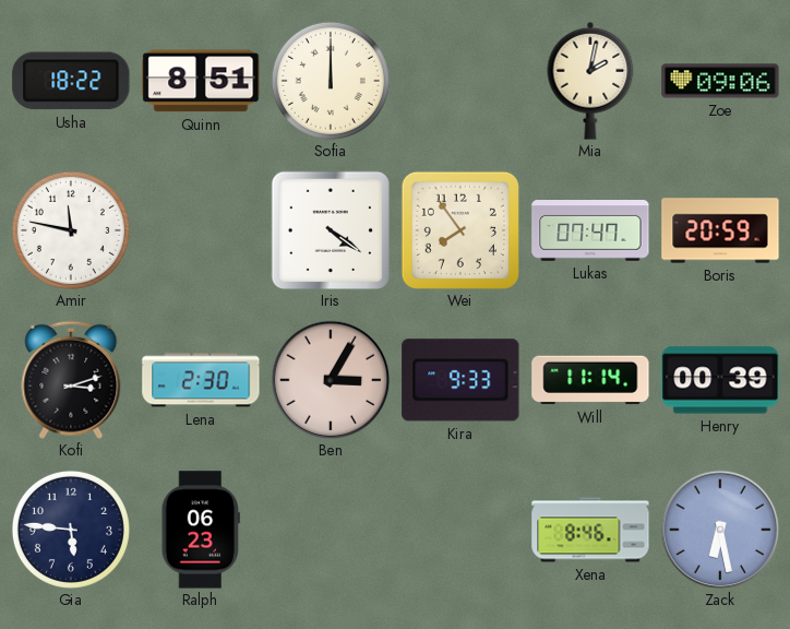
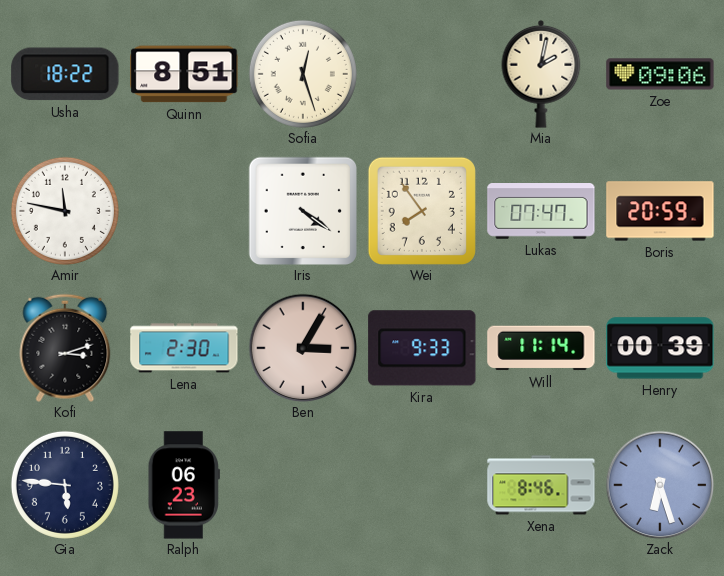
Sofia: 12:00 -> 12:27
Zack: 6:28 -> 6:27
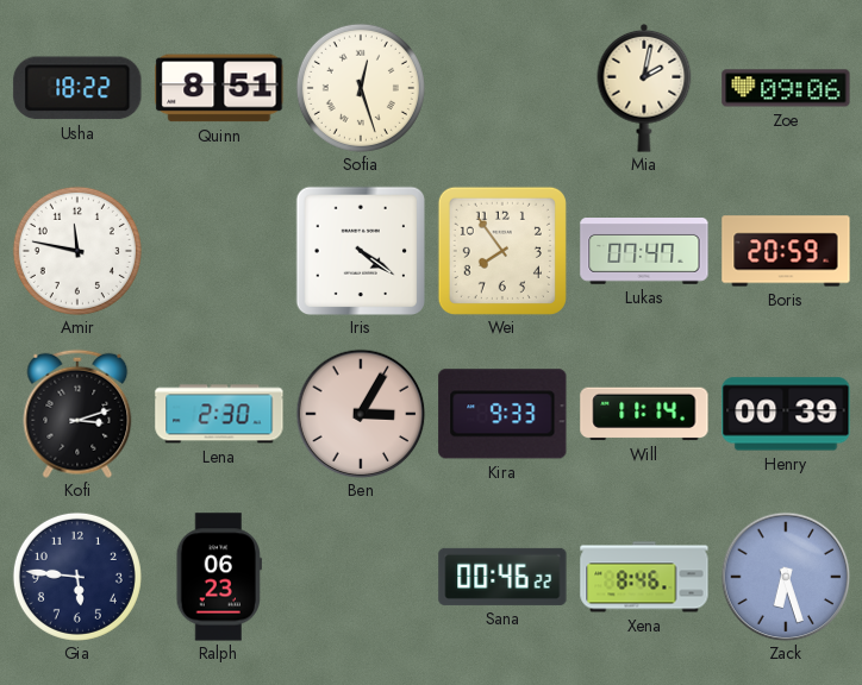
Sana: none -> 00:46
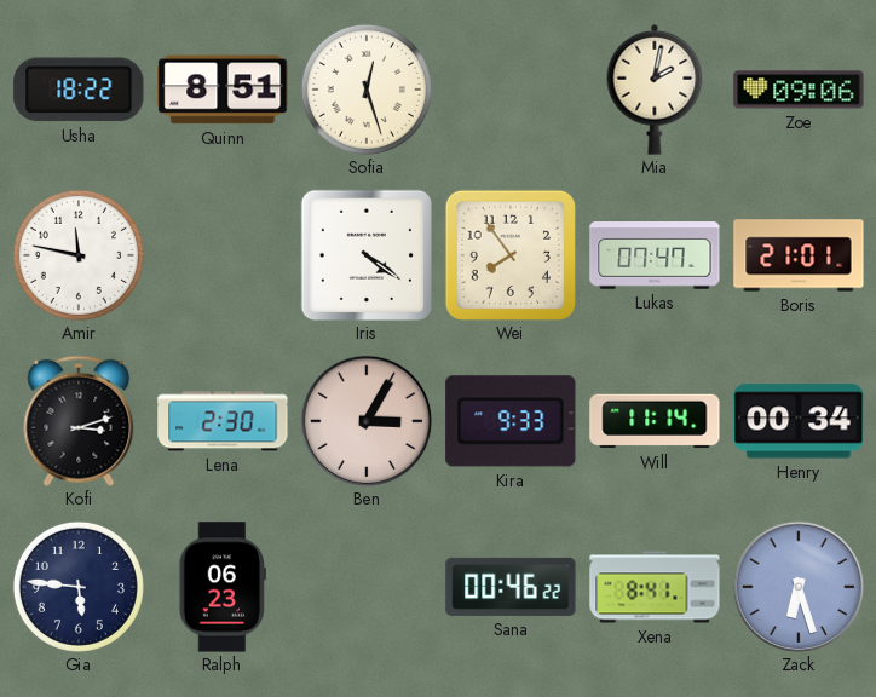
Boris: 20:59 -> 21:01
Henry: 00:39 -> 00:34
Xena: 8:46 -> 8:41
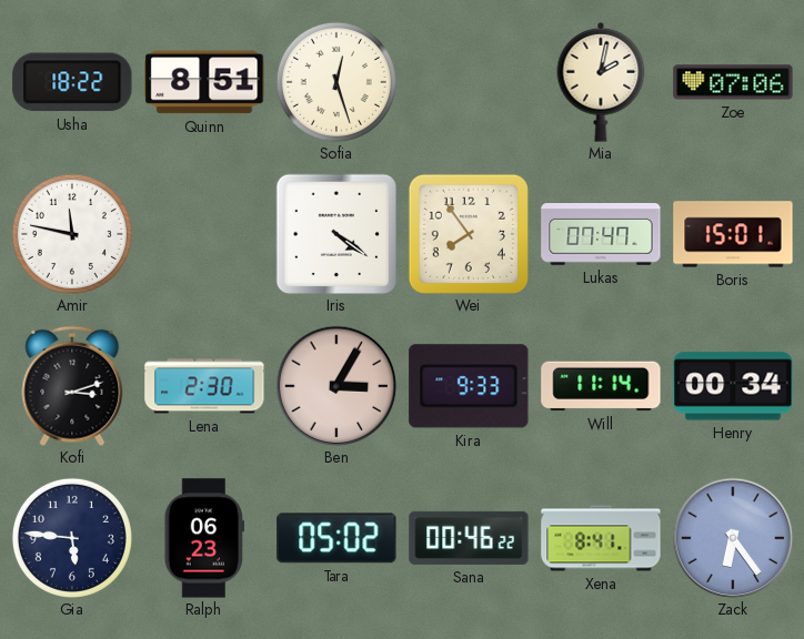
Zoe: 09:06 -> 07:06
Boris: 21:01 -> 15:01
Tara: none -> 05:02
Zack: 6:27 -> 6:24
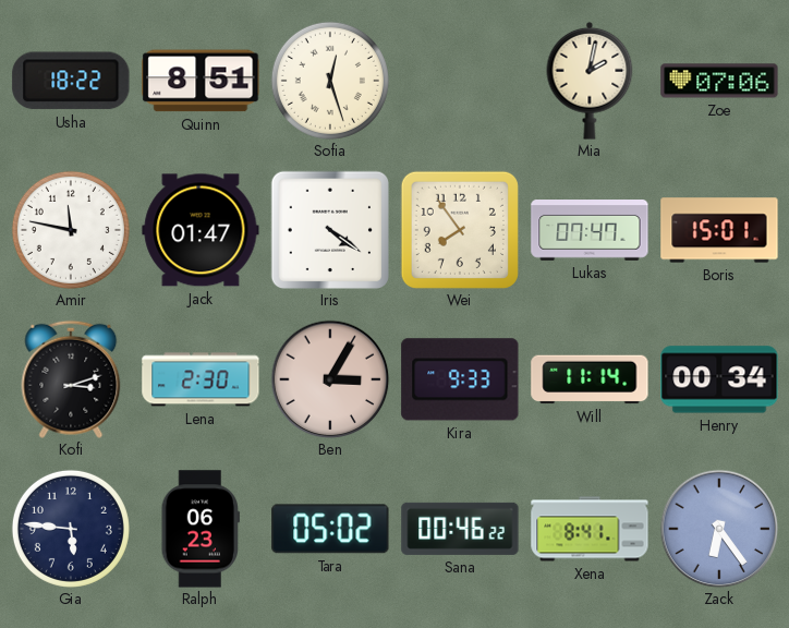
Jack: none -> 01:47
